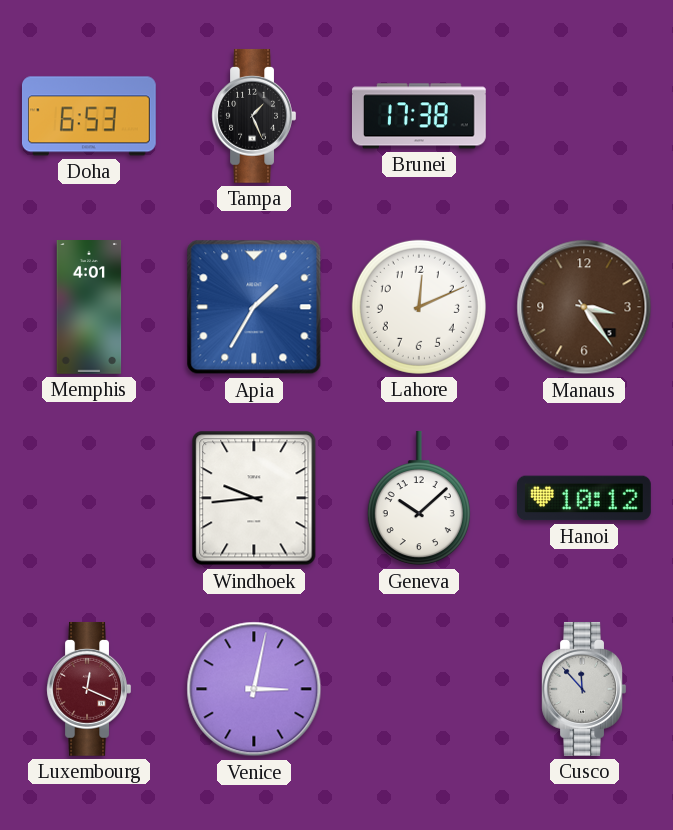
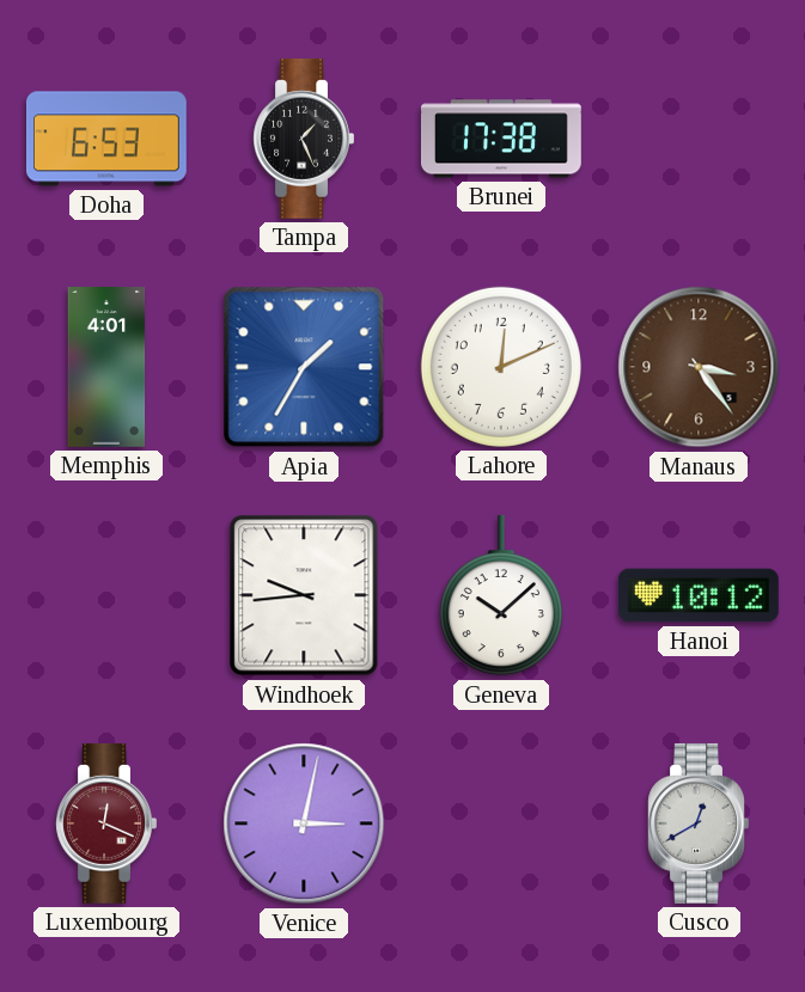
Cusco: 11:53 -> 12:40
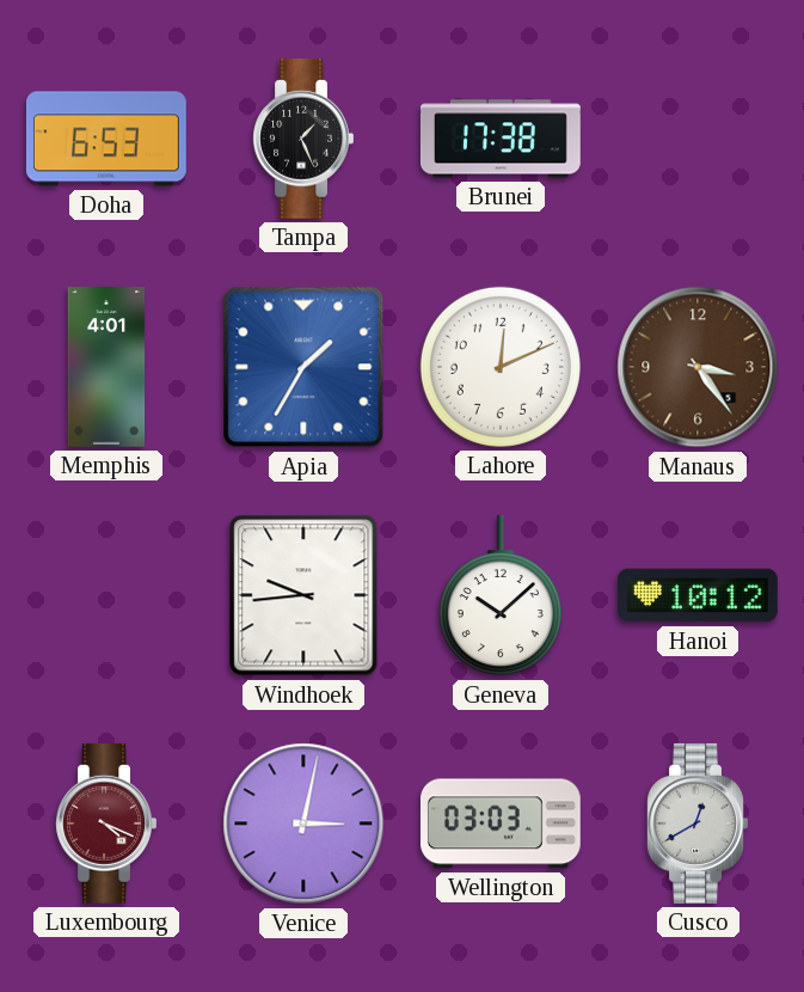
Luxembourg: 12:19 -> 4:19
Wellington: none -> 03:03
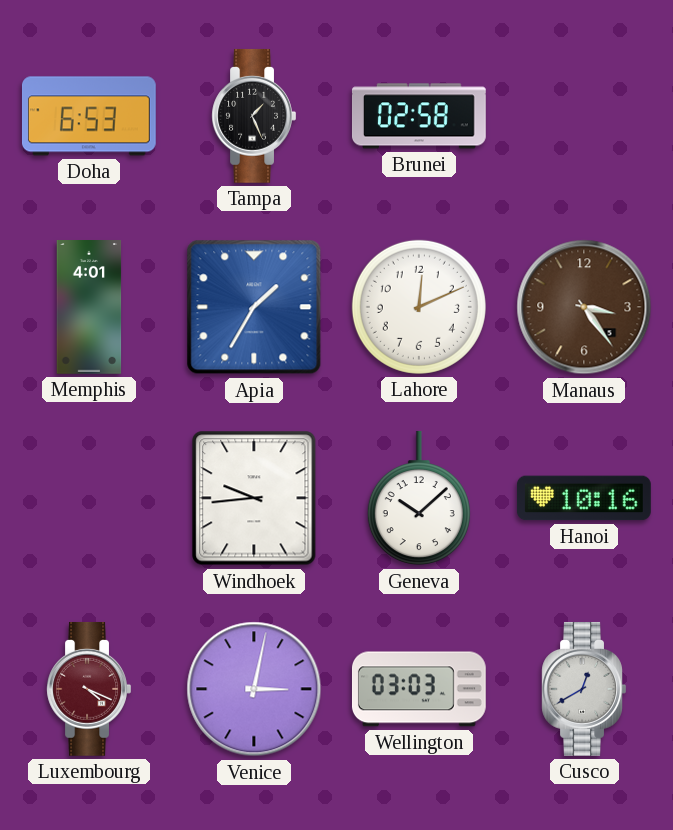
Brunei: 17:38 -> 02:58
Hanoi: 10:12 -> 10:16
